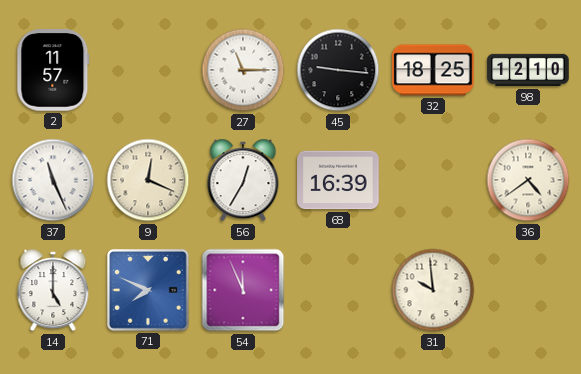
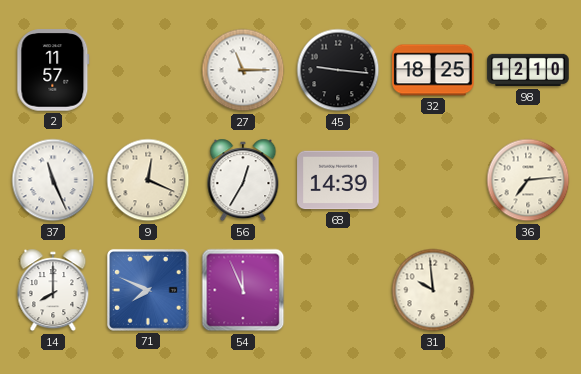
68: 16:39 -> 14:39
36: 4:39 -> 7:14
14: 5:00 -> 8:00
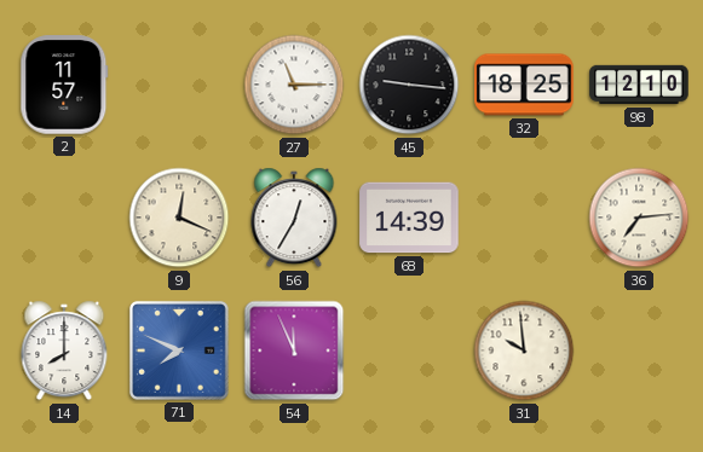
37: 11:26 -> none
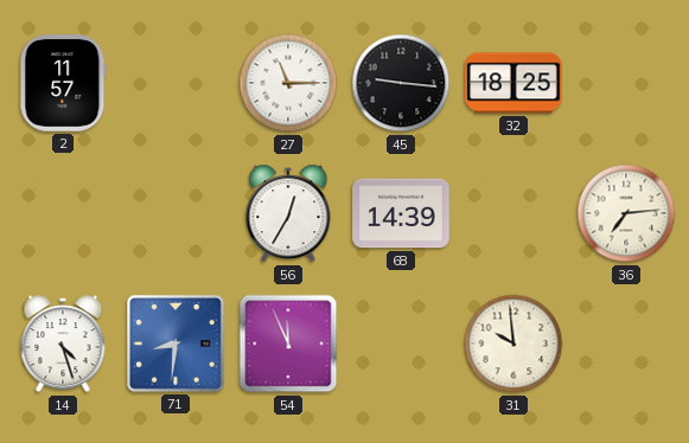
98: 12:10 -> none
9: 12:19 -> none
14: 8:00 -> 4:27
71: 7:49 -> 8:31
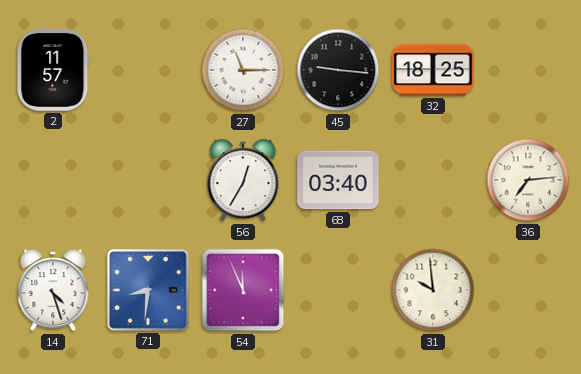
68: 14:39 -> 03:40
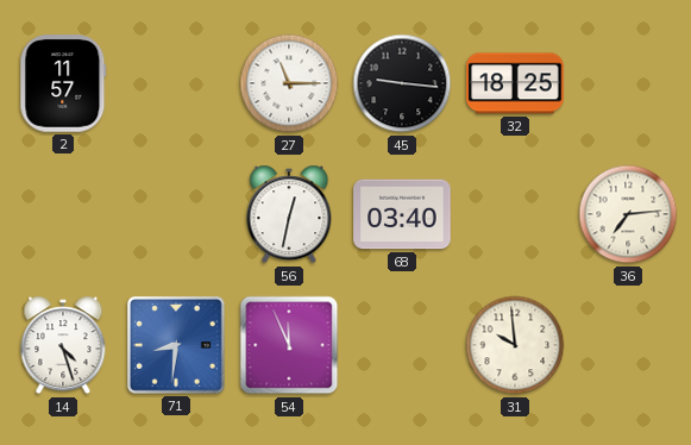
56: 12:35 -> 12:32
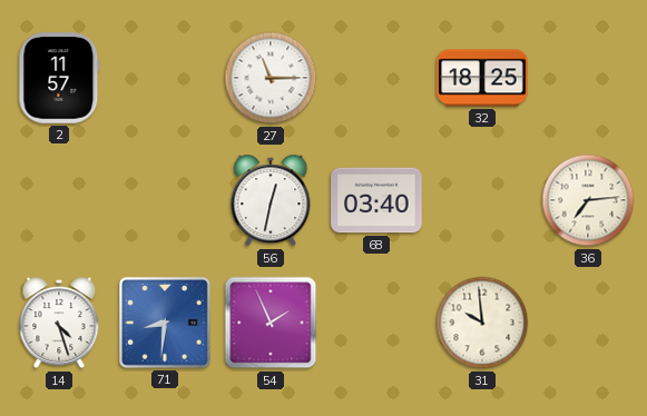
45: 9:16 -> none
54: 11:56 -> 1:56
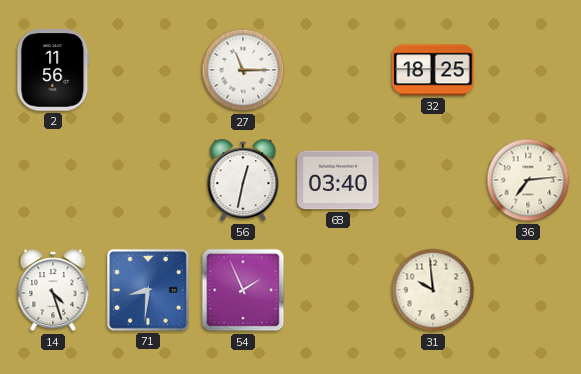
2: 11:57 -> 11:56
